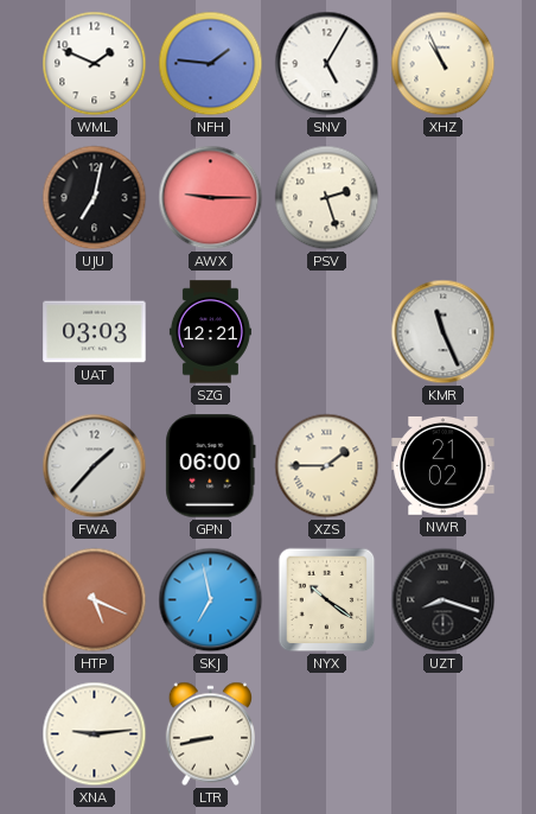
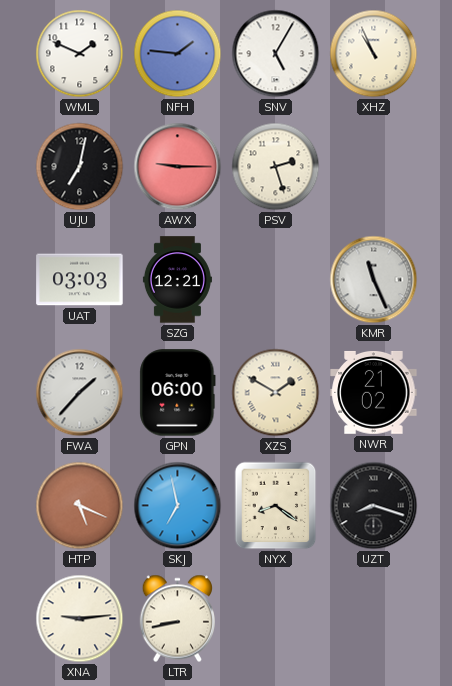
XZS: 1:45 -> 1:50
NYX: 10:21 -> 8:21
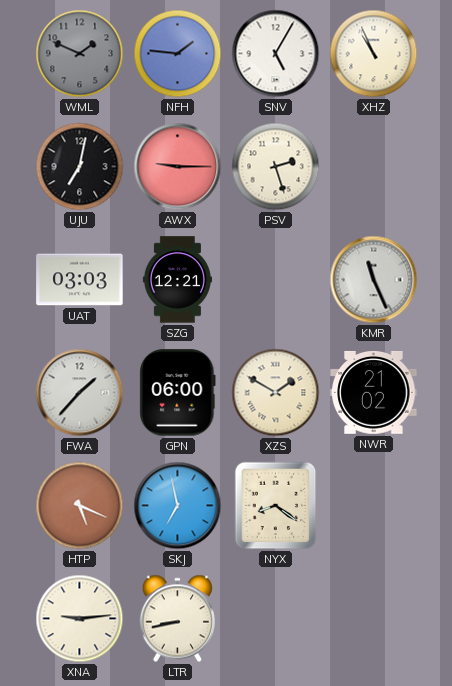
WML dial: white -> grey
UZT: 8:18 -> none
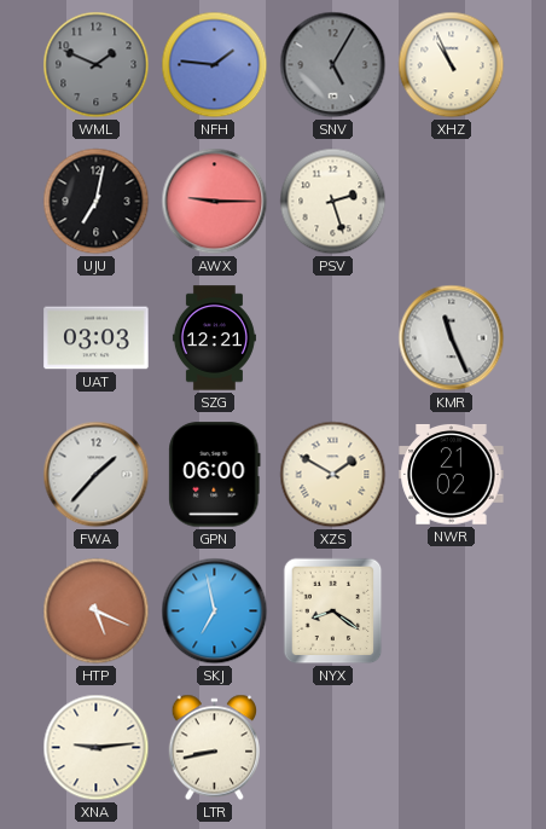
SNV dial: white -> grey
